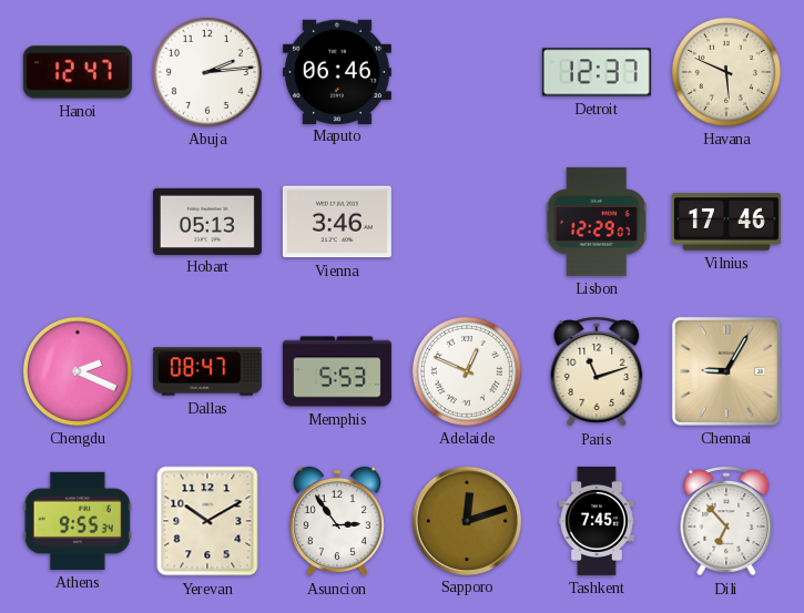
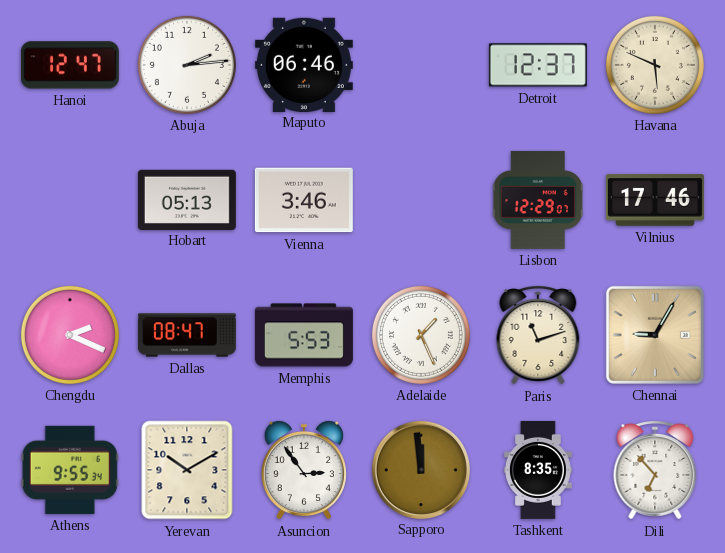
Adelaide: 12:49 -> 1:26
Sapporo: 12:12 -> 11:59
Tashkent: 7:45 -> 8:35
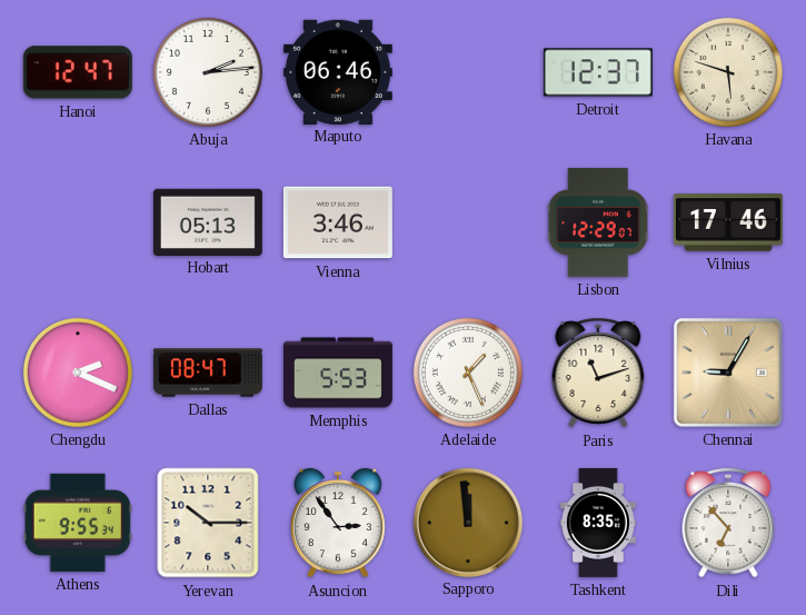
Havana: 5:49 -> 5:48
Yerevan: 10:10 -> 10:15
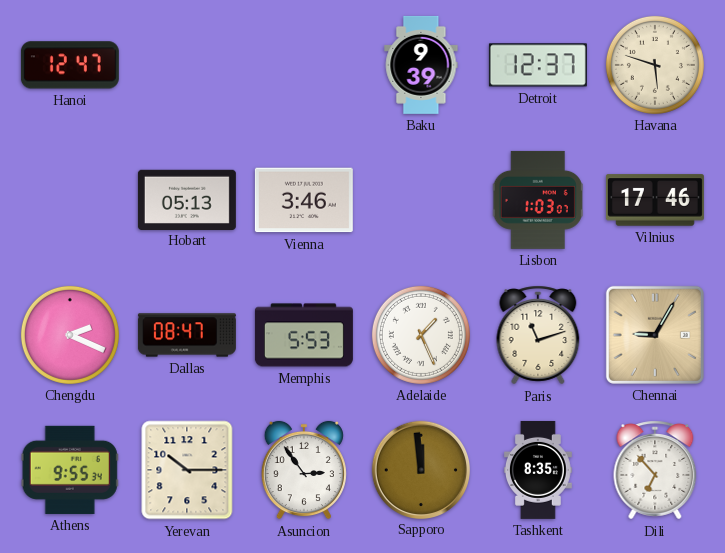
Abuja: 2:14 -> none
Maputo: 06:46 -> none
Baku: none -> 9:39
Lisbon: 12:29 -> 1:03
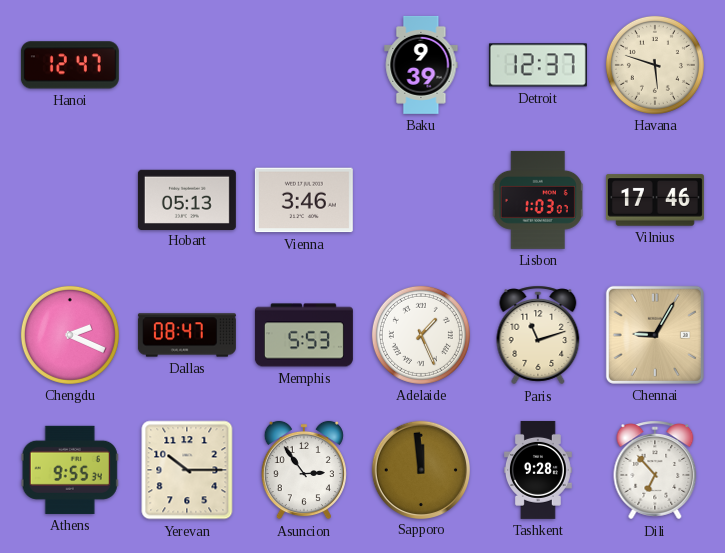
Tashkent: 8:35 -> 9:28
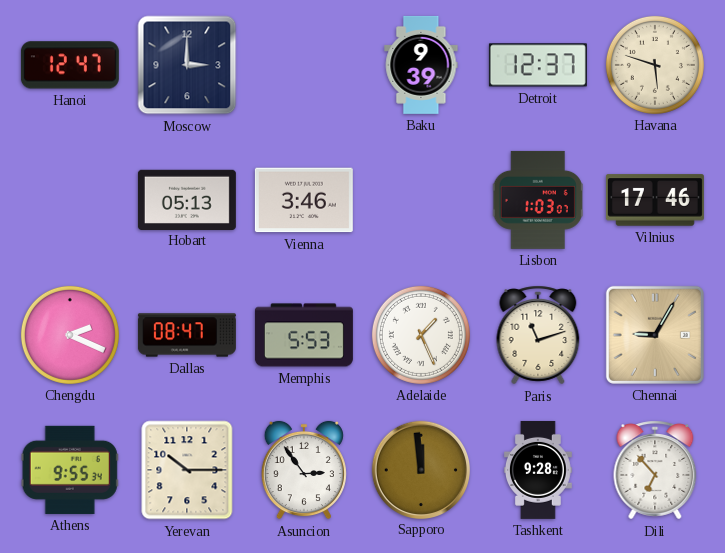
Moscow: none -> 3:00
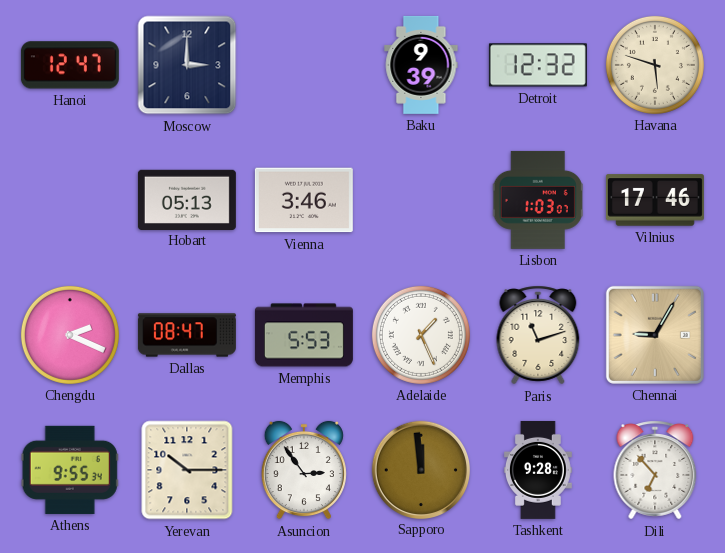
Detroit: 12:37 -> 12:32
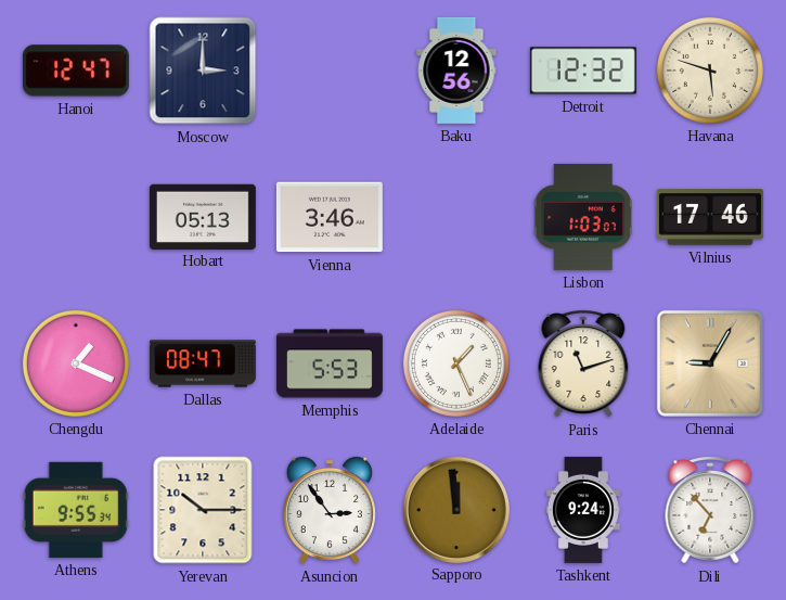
Baku: 9:39 -> 12:56
Chengdu: 2:19 -> 1:19
Tashkent: 9:28 -> 9:24
